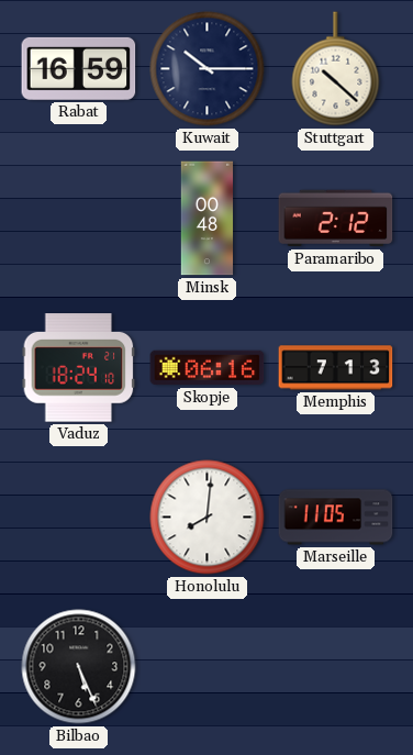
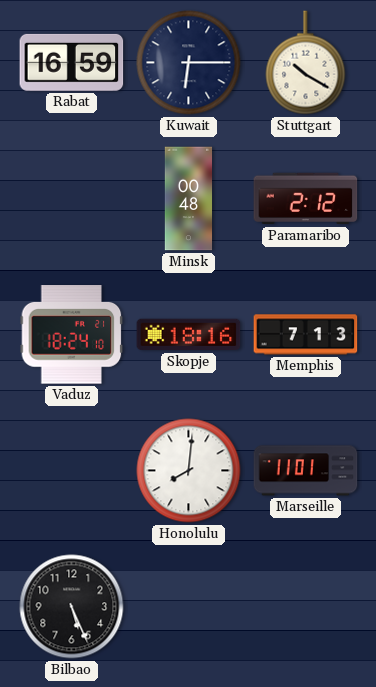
Kuwait: 10:15 -> 6:15
Stuttgart: 10:22 -> 10:20
Skopje: 06:16 -> 18:16
Marseille: 11:05 -> 11:01
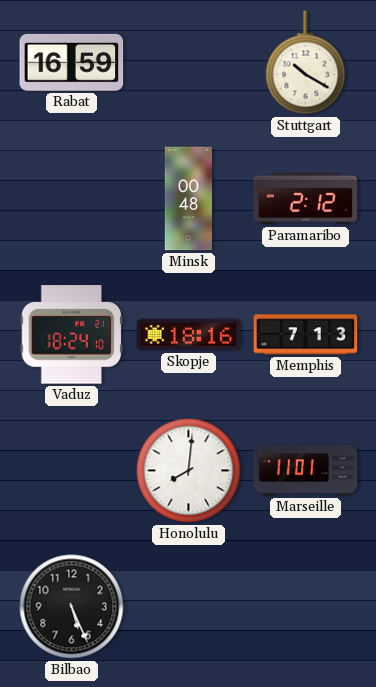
Kuwait: 6:15 -> none
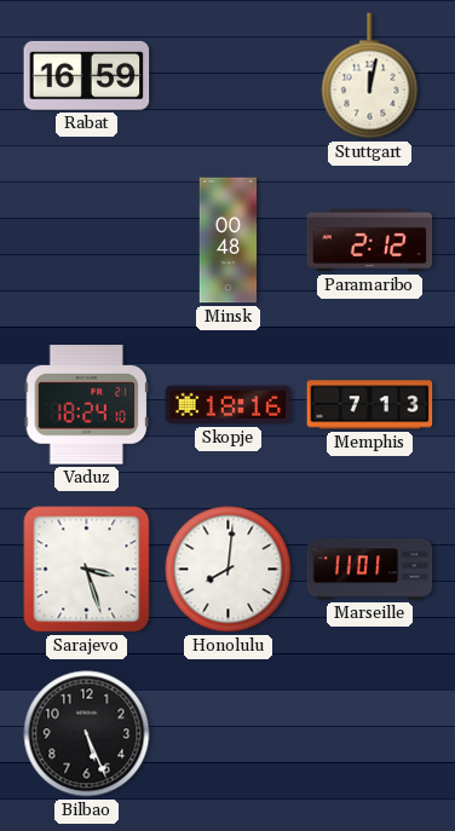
Stuttgart: 10:20 -> 12:02
Sarajevo: none -> 3:27
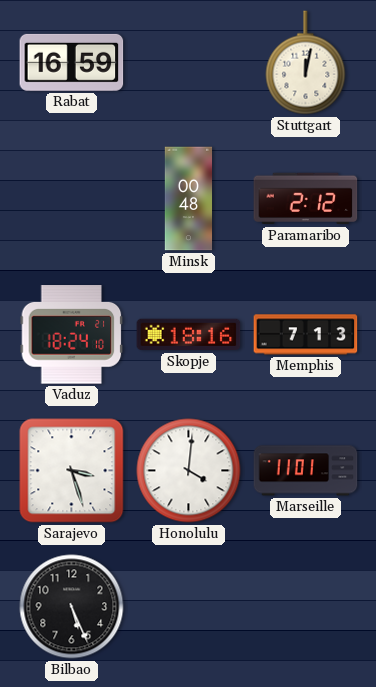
Honolulu: 8:01 -> 4:01
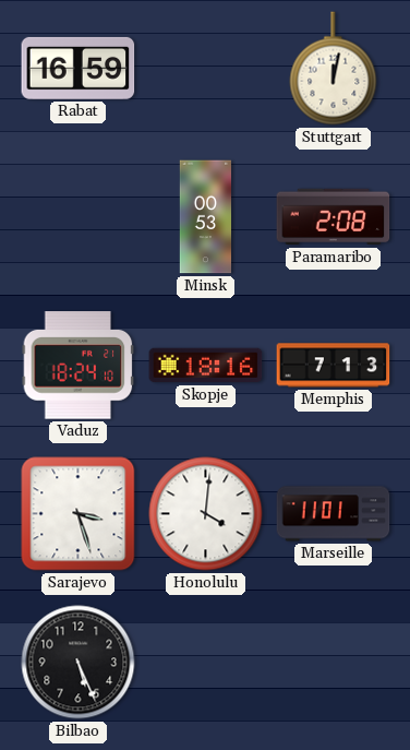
Minsk: 00:48 -> 00:53
Paramaribo: 2:12 -> 2:08
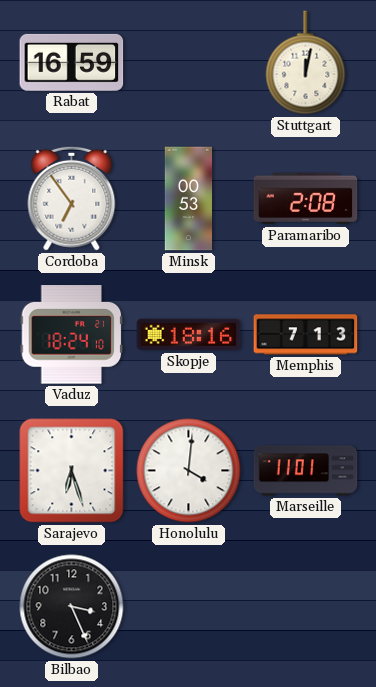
Cordoba: none -> 6:54
Sarajevo: 3:27 -> 6:27
Bilbao: 5:26 -> 3:26
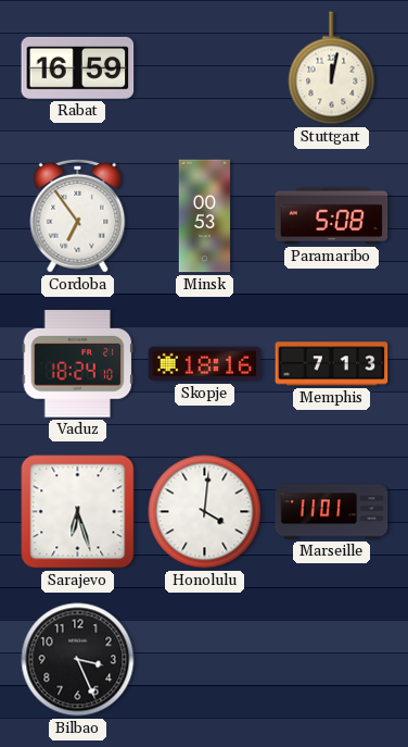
Paramaribo: 2:08 -> 5:08
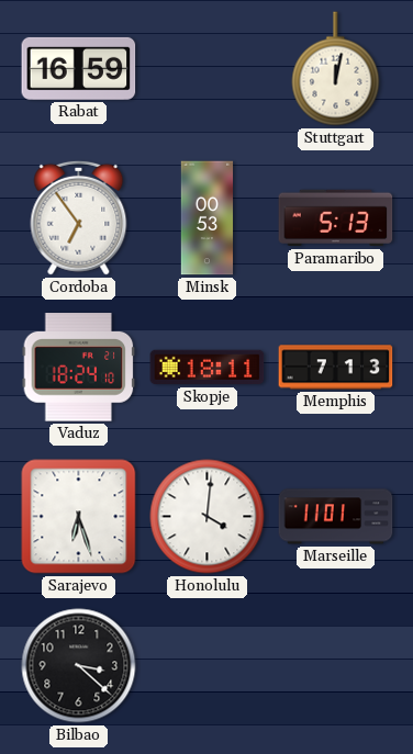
Paramaribo: 5:08 -> 5:13
Skopje: 18:16 -> 18:11
Bilbao: 3:26 -> 3:22
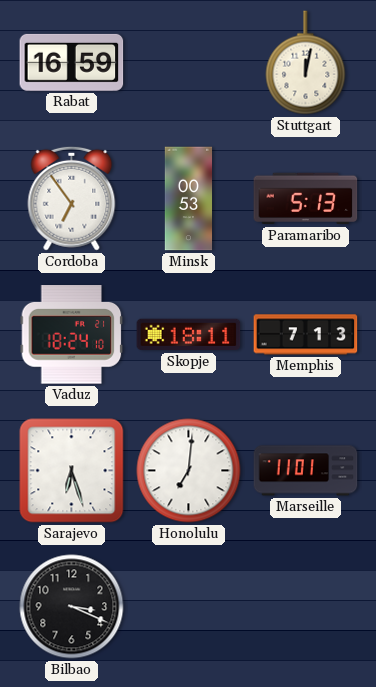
Honolulu: 4:01 -> 7:01
Bilbao: 3:22 -> 3:19
